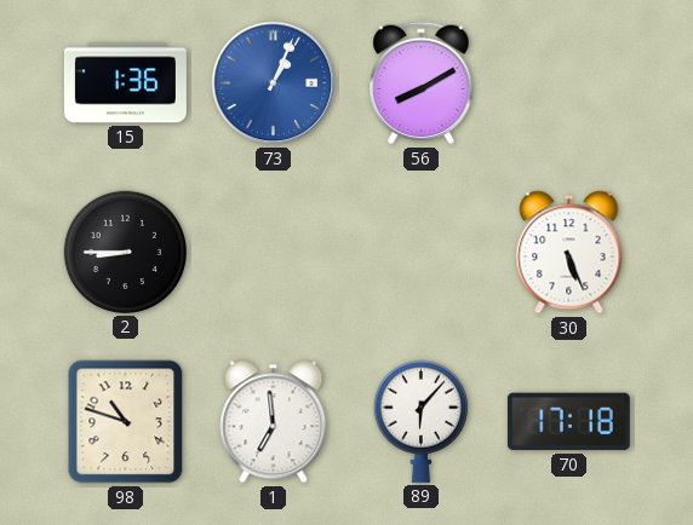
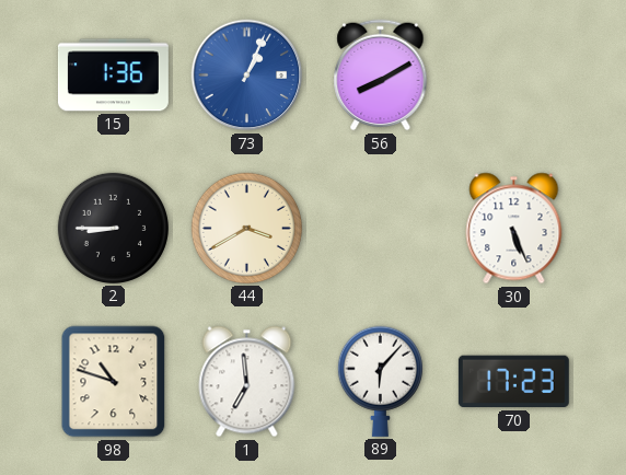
44: none -> 3:40
70: 17:18 -> 17:23
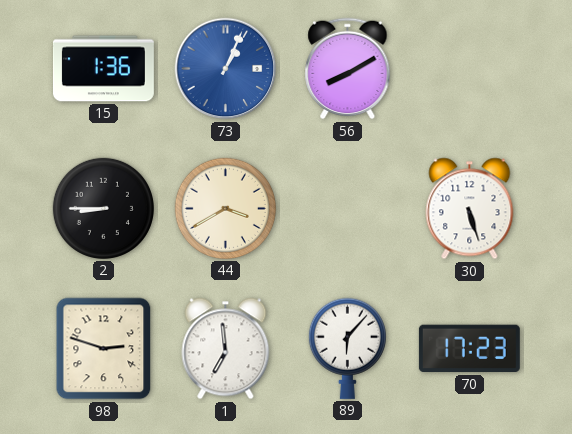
30: 5:26 -> 5:27
98: 10:48 -> 2:48
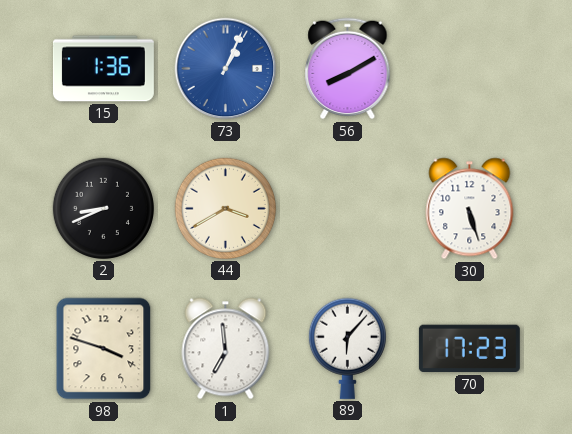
2: 8:45 -> 8:41
98: 2:48 -> 3:48
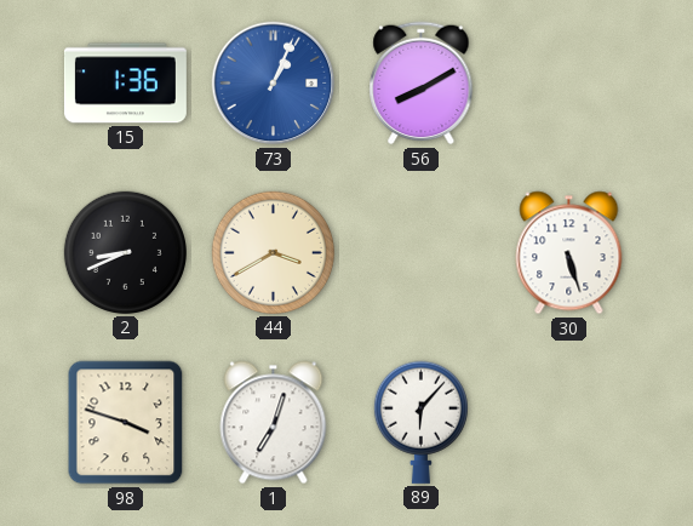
1: 6:59 -> 7:03
70: 17:23 -> none
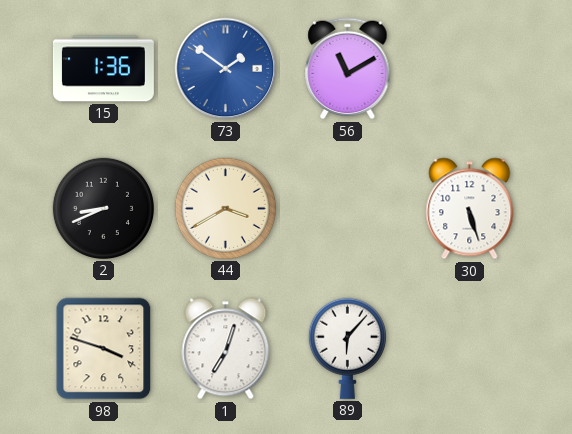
73: 1:04 -> 1:51
56: 8:10 -> 11:10
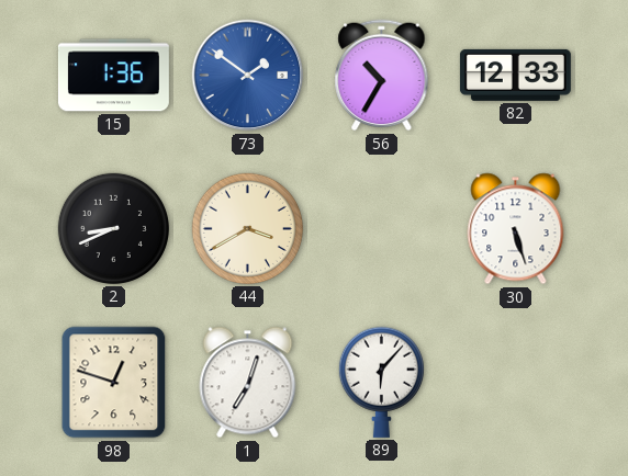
56: 11:10 -> 10:35
82: none -> 12:33
98: 3:48 -> 12:48
